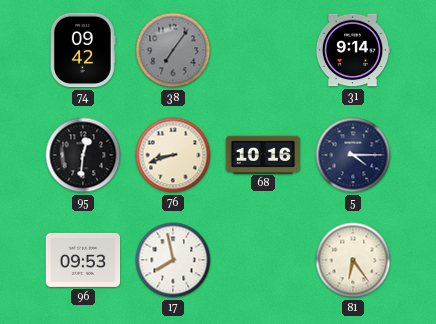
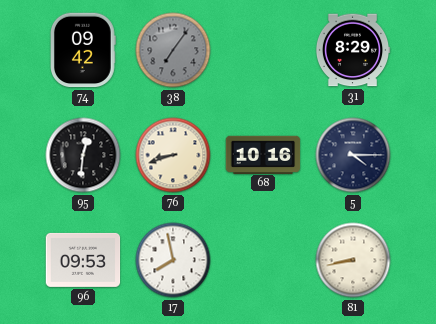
31: 9:14 -> 8:29
81: 6:24 -> 8:43
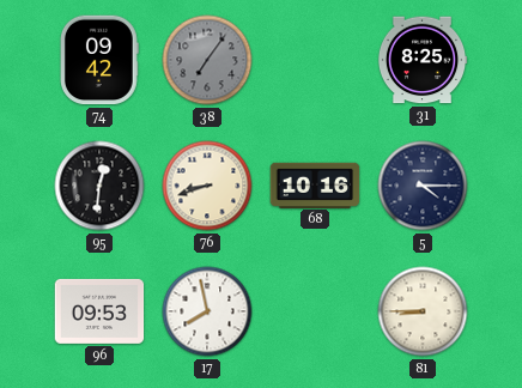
31: 8:29 -> 8:25
81: 8:43 -> 8:45
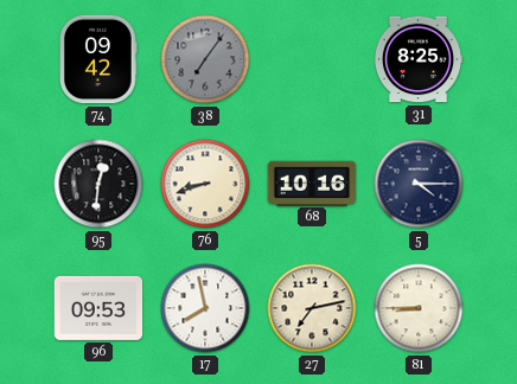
27: none -> 7:13
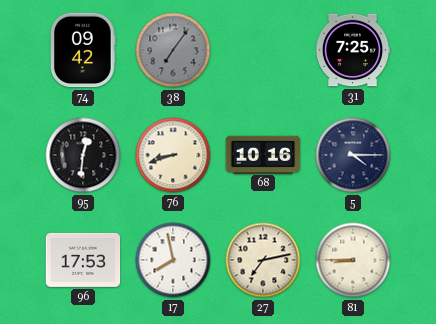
31: 8:25 -> 7:25
96: 09:53 -> 17:53
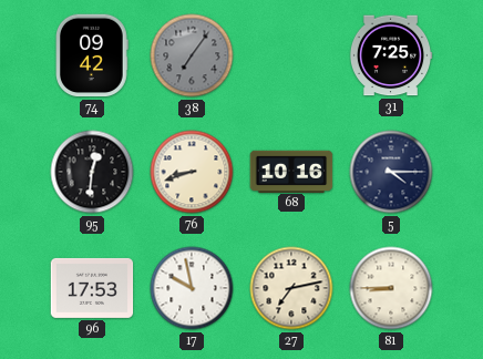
17: 7:58 -> 9:58
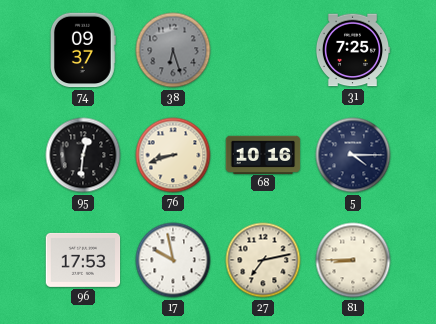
74: 09:42 -> 09:37
38: 7:06 -> 6:27
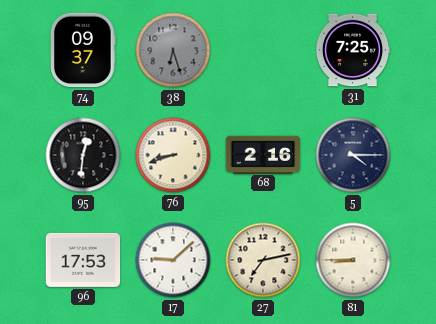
68: 10:16 -> 2:16
17: 9:58 -> 9:08
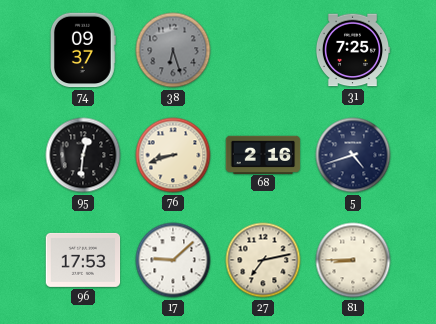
5: 4:15 -> 4:42
